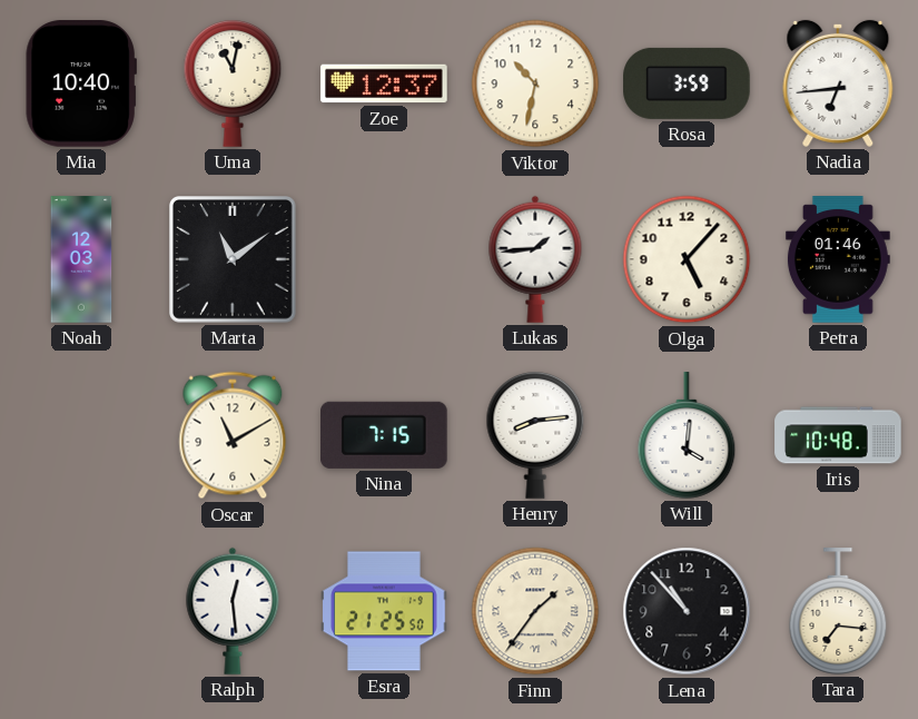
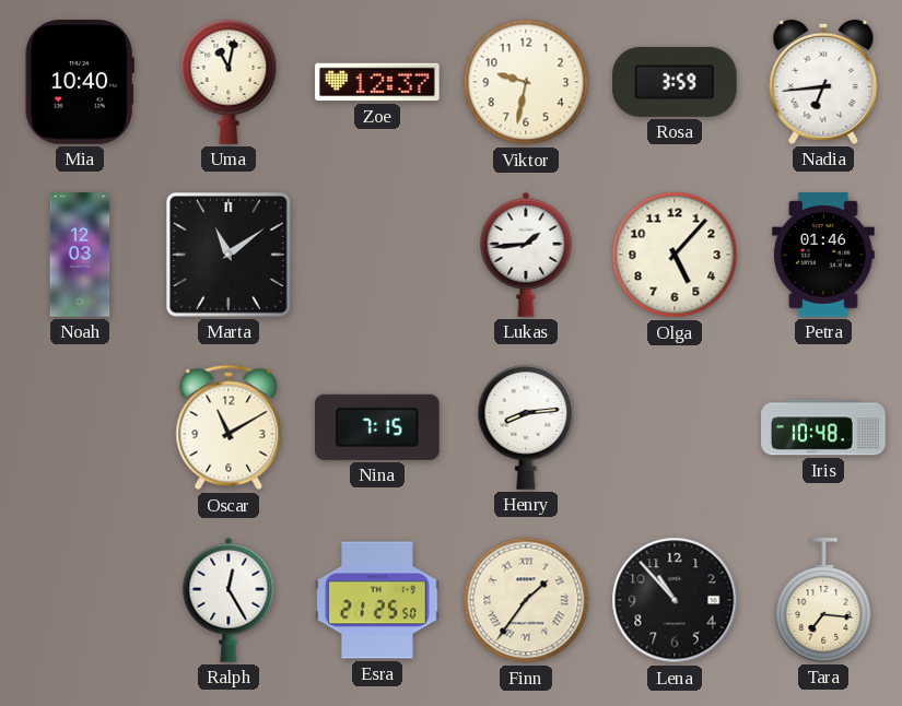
Viktor: 10:32 -> 9:32
Will: 4:01 -> none
Ralph: 12:29 -> 12:25
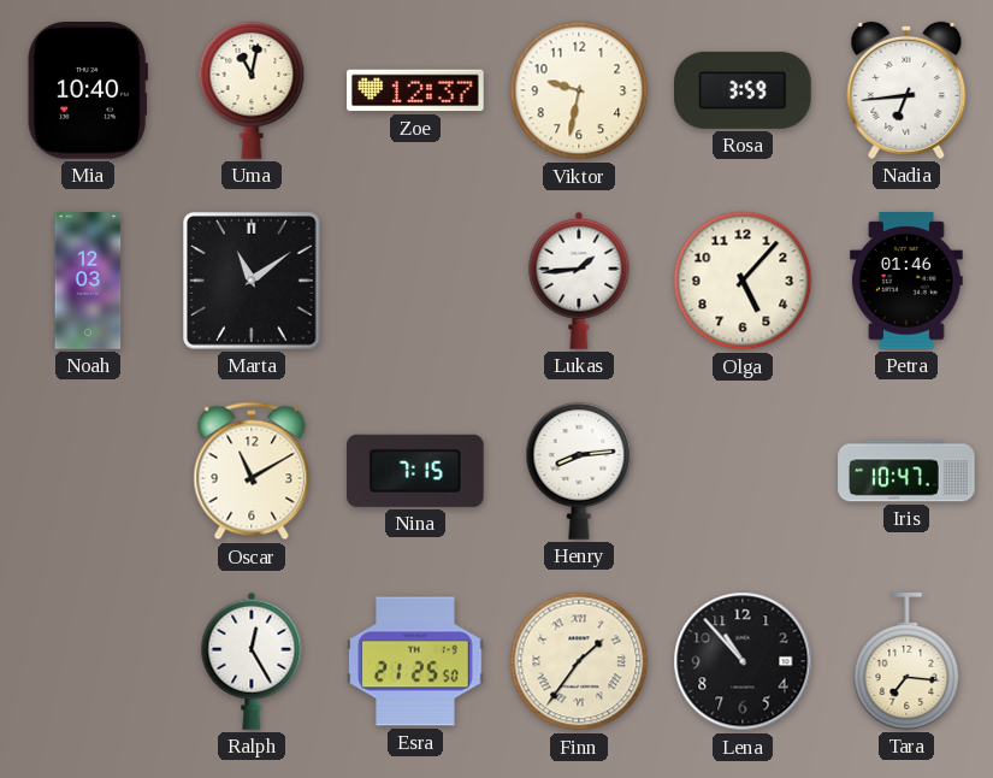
Iris: 10:48 -> 10:47
